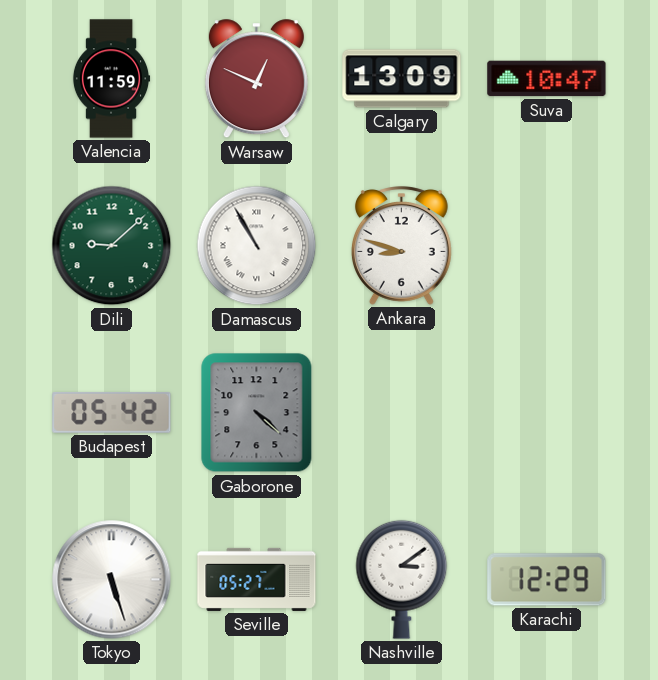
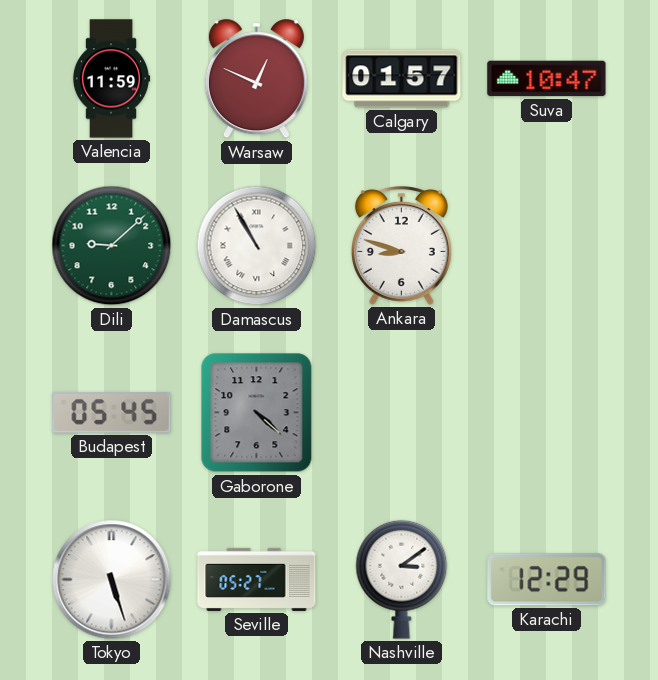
Calgary: 13:09 -> 01:57
Budapest: 05:42 -> 05:45
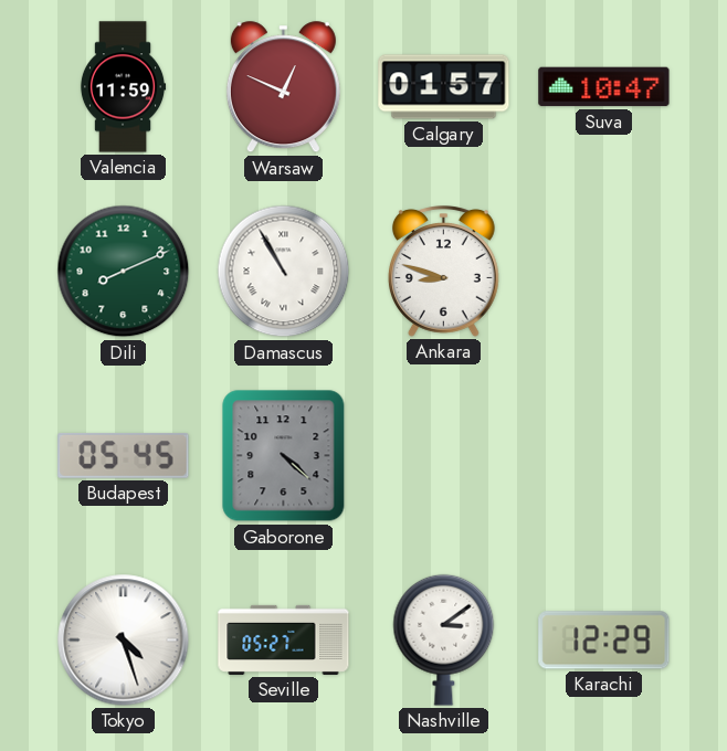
Dili: 9:08 -> 8:11
Tokyo: 5:27 -> 4:27
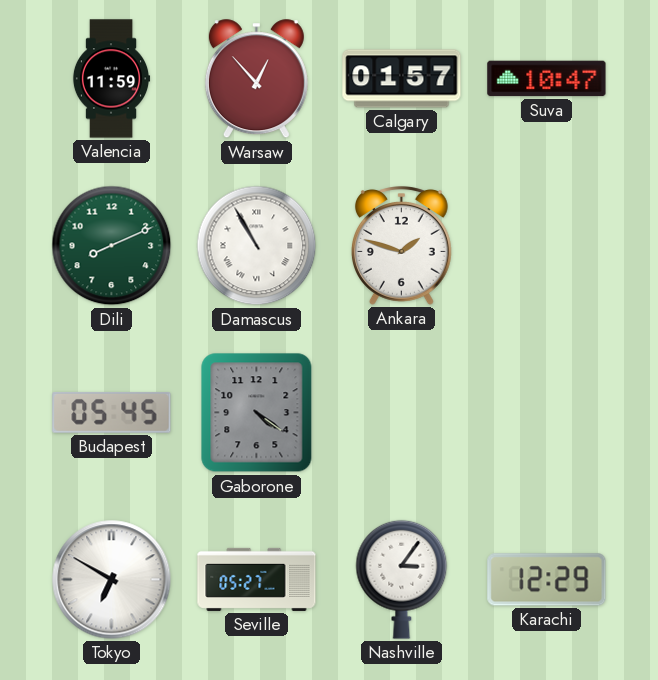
Warsaw: 12:49 -> 12:53
Ankara: 8:48 -> 1:48
Gaborone: 4:22 -> 4:21
Tokyo: 4:27 -> 6:50
Nashville: 3:09 -> 3:06
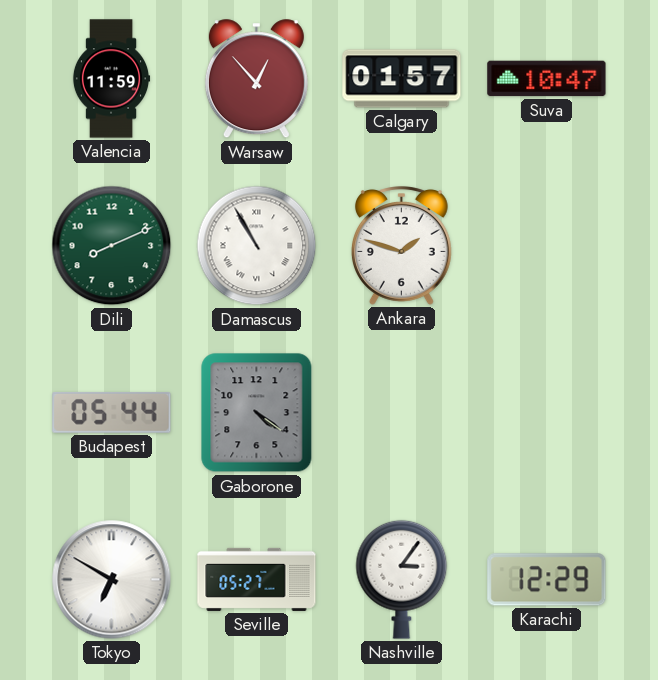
Budapest: 05:45 -> 05:44
